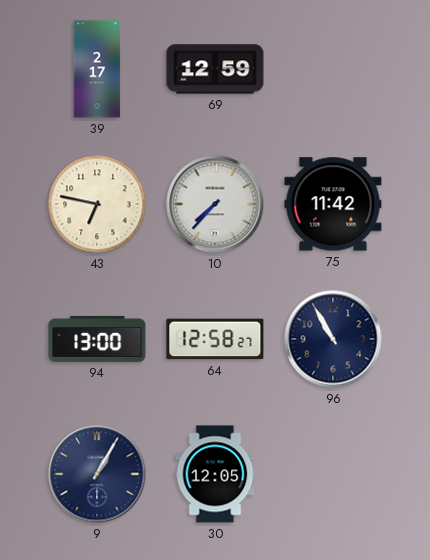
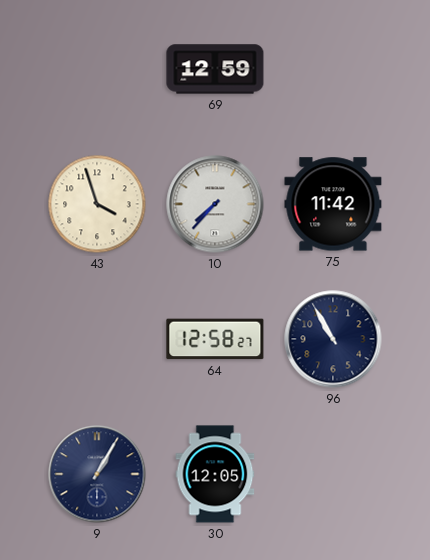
39: 2:17 -> none
43: 6:47 -> 3:57
94: 13:00 -> none
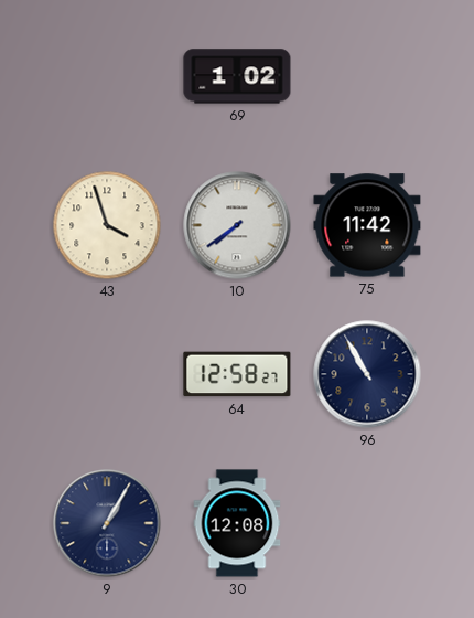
69: 12:59 -> 1:02
10: 7:37 -> 7:39
30: 12:05 -> 12:08
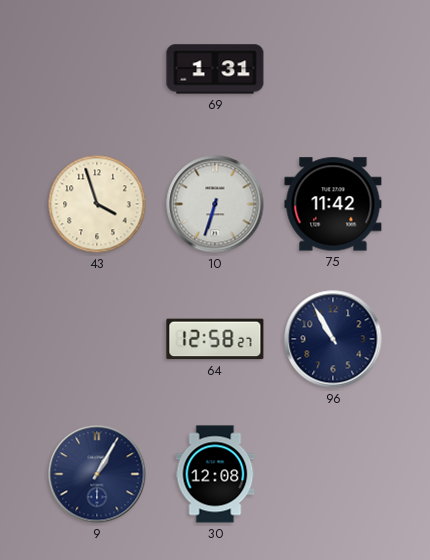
69: 1:02 -> 1:31
10: 7:39 -> 6:33
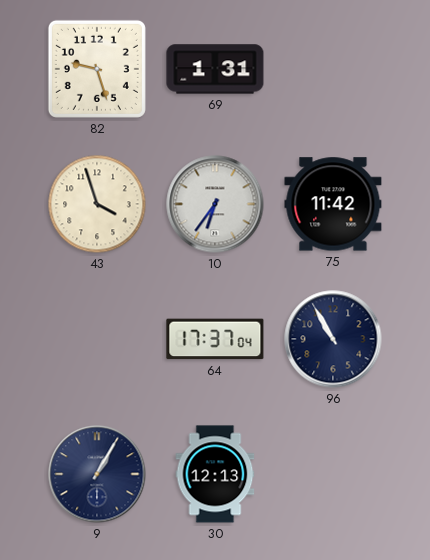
82: none -> 9:27
10: 6:33 -> 6:36
64: 12:58 -> 17:37
30: 12:08 -> 12:13
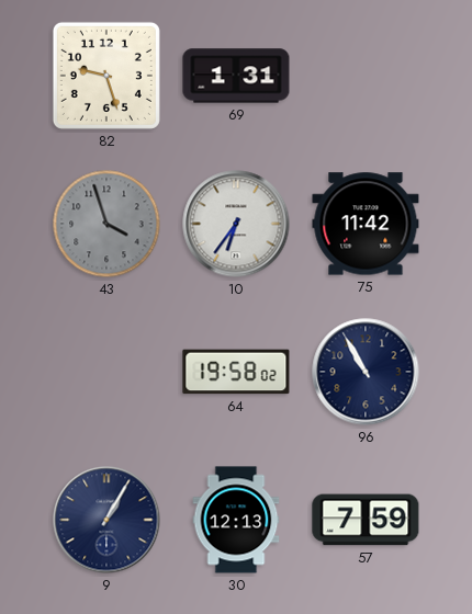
43 dial: cream -> grey
64: 17:37 -> 19:58
57: none -> 7:59
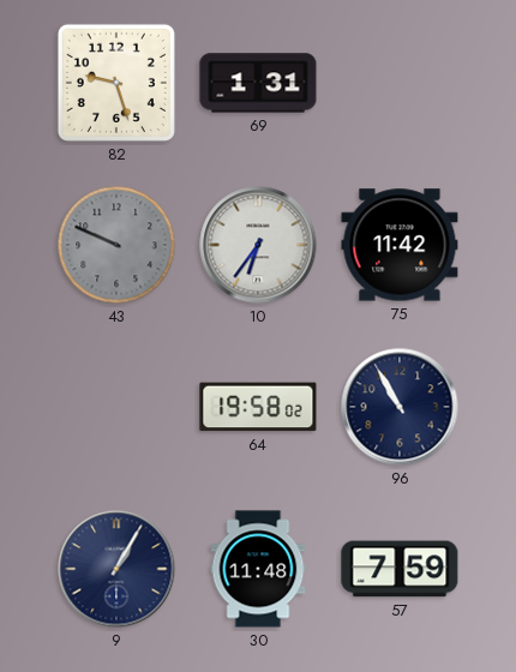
43: 3:57 -> 9:49
30: 12:13 -> 11:48
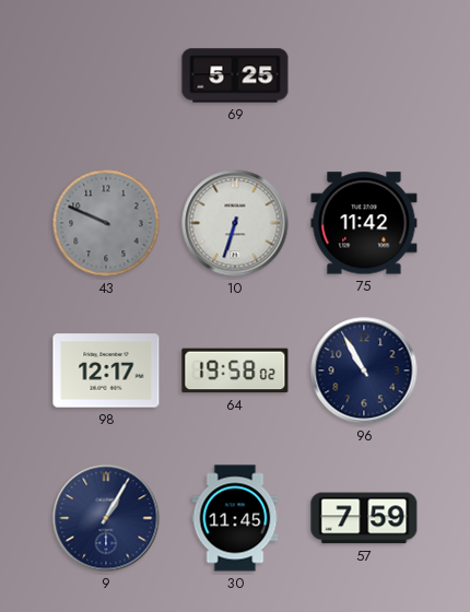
82: 9:27 -> none
69: 1:31 -> 5:25
10: 6:36 -> 6:33
98: none -> 12:17
30: 11:48 -> 11:45
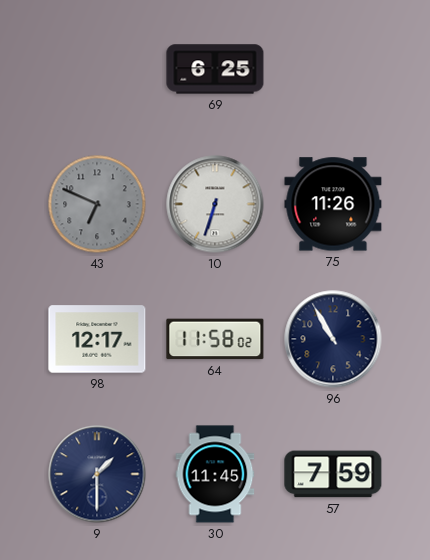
69: 5:25 -> 6:25
43: 9:49 -> 6:49
75: 11:42 -> 11:26
64: 19:58 -> 11:58
9: 1:05 -> 1:30
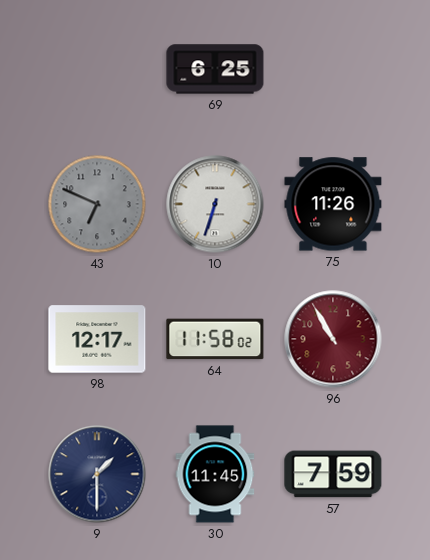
96 dial: navy -> burgundy
